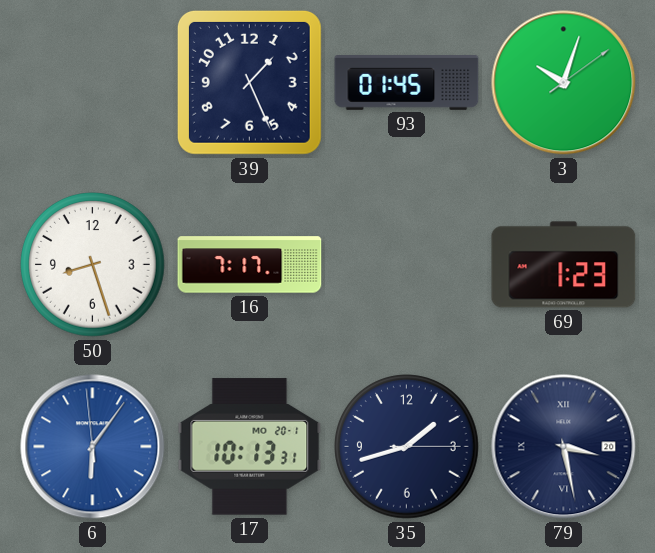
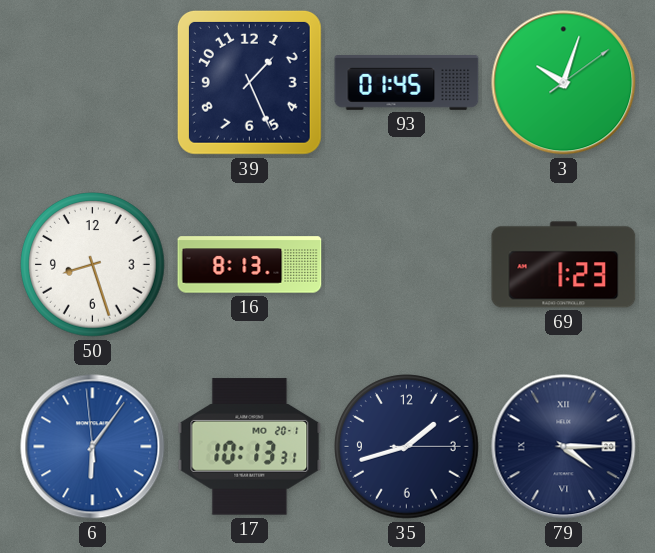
16: 7:17 -> 8:13
79: 3:28 -> 4:15
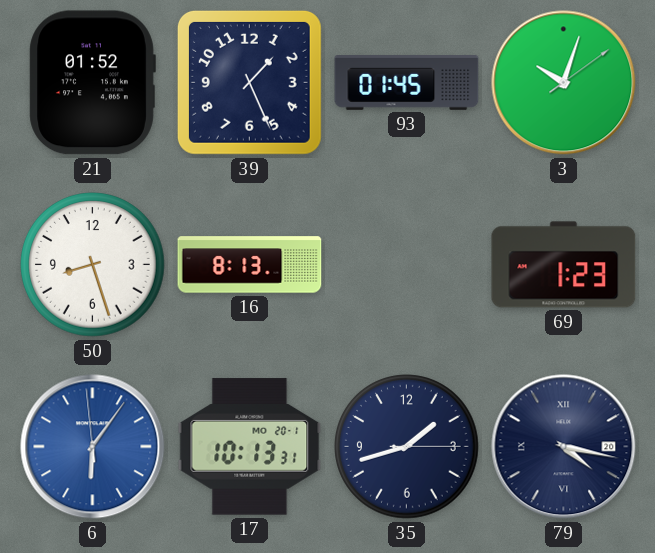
21: none -> 01:52
79: 4:15 -> 4:17
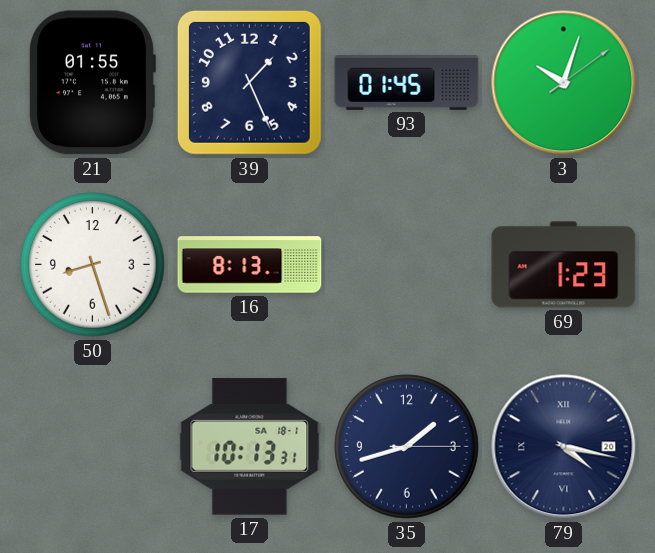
21: 01:52 -> 01:55
6: 6:05 -> none
17 date: MO 20-1 -> SA 18-1
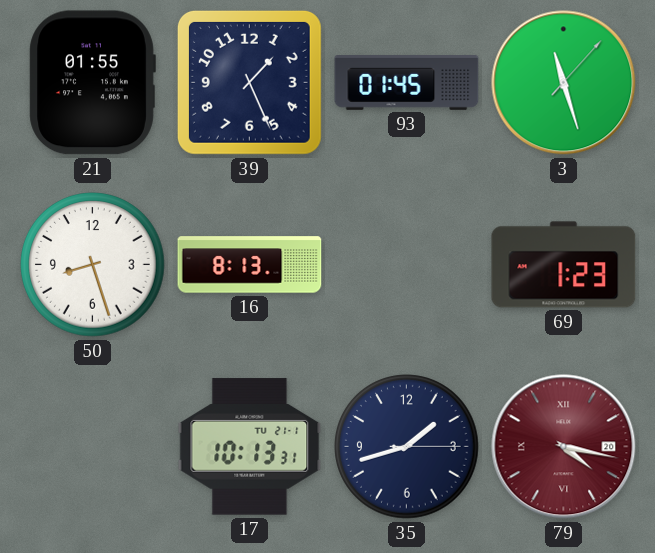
3: 10:03 -> 11:27
17 date: SA 18-1 -> TU 21-1
79 dial: navy -> burgundy
